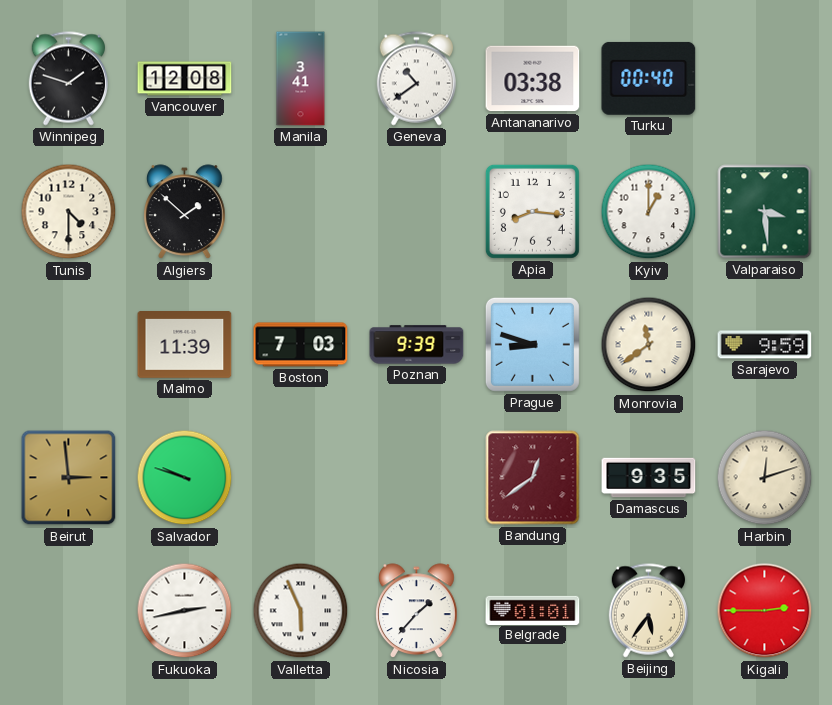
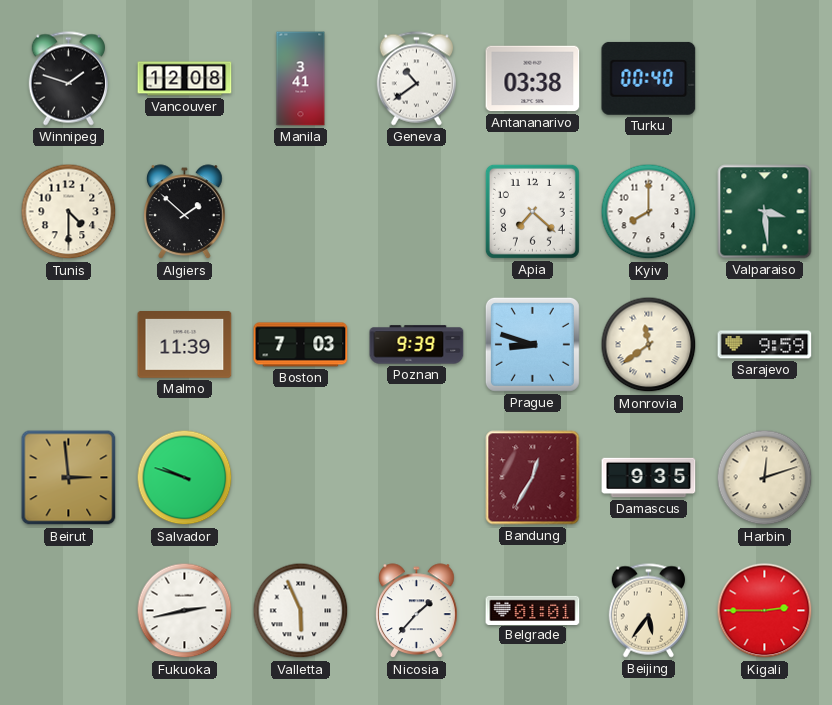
Apia: 8:16 -> 7:22
Kyiv: 1:00 -> 8:00
Bandung: 12:39 -> 12:35
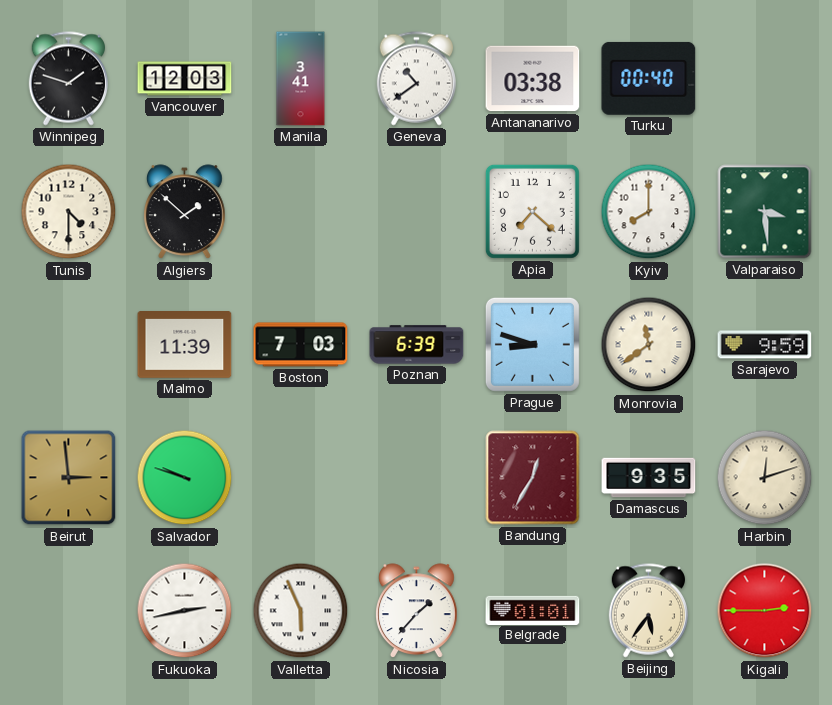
Vancouver: 12:08 -> 12:03
Poznan: 9:39 -> 6:39
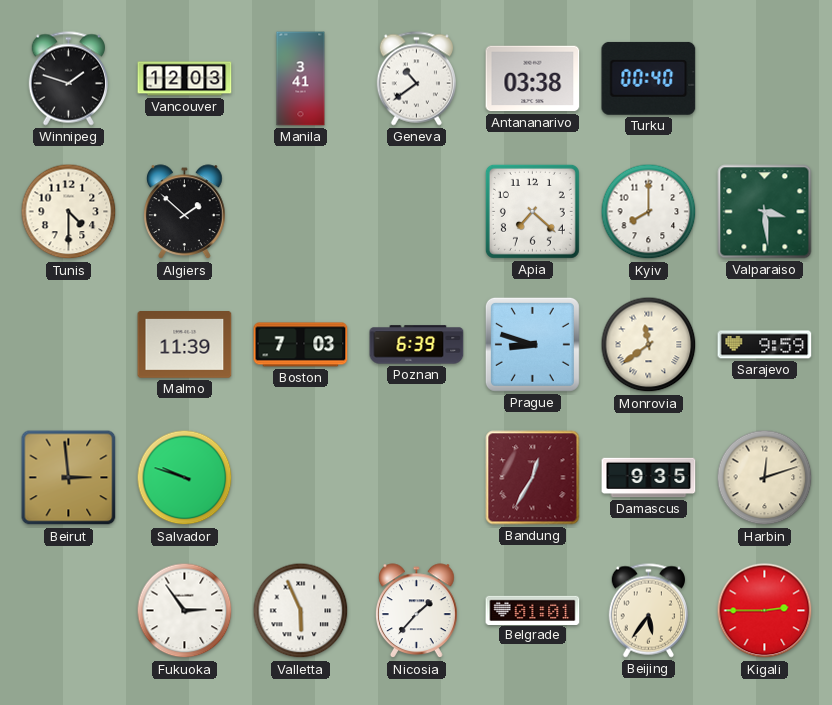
Fukuoka: 2:43 -> 2:54
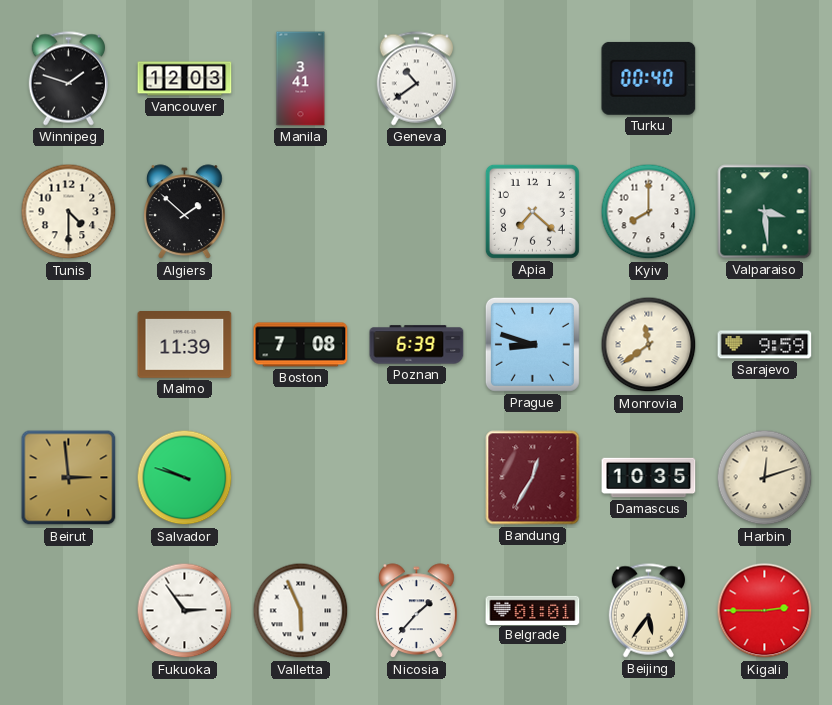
Antananarivo: 03:38 -> none
Boston: 7:03 -> 7:08
Damascus: 9:35 -> 10:35
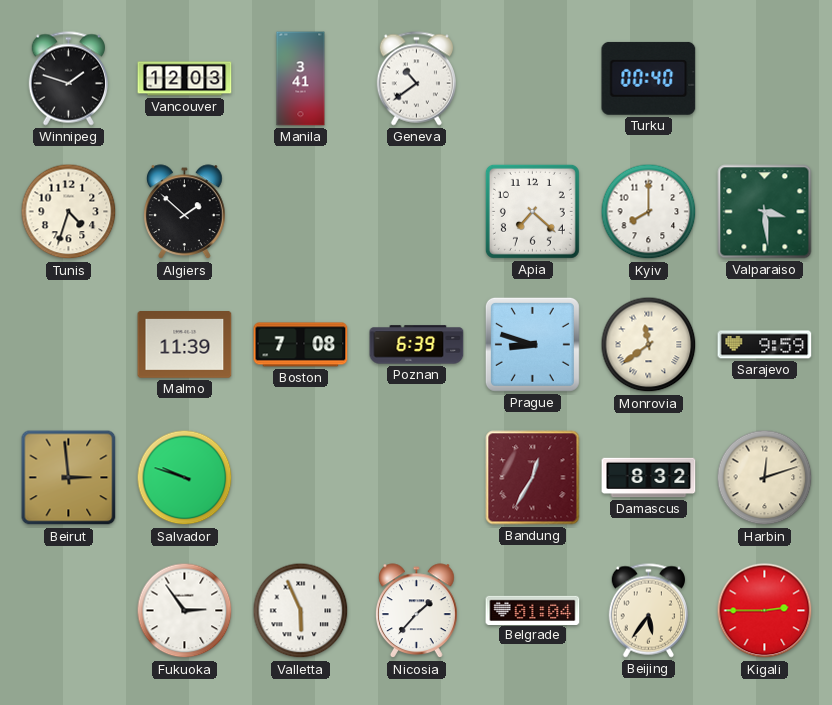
Tunis: 4:30 -> 4:33
Damascus: 10:35 -> 8:32
Belgrade: 01:01 -> 01:04
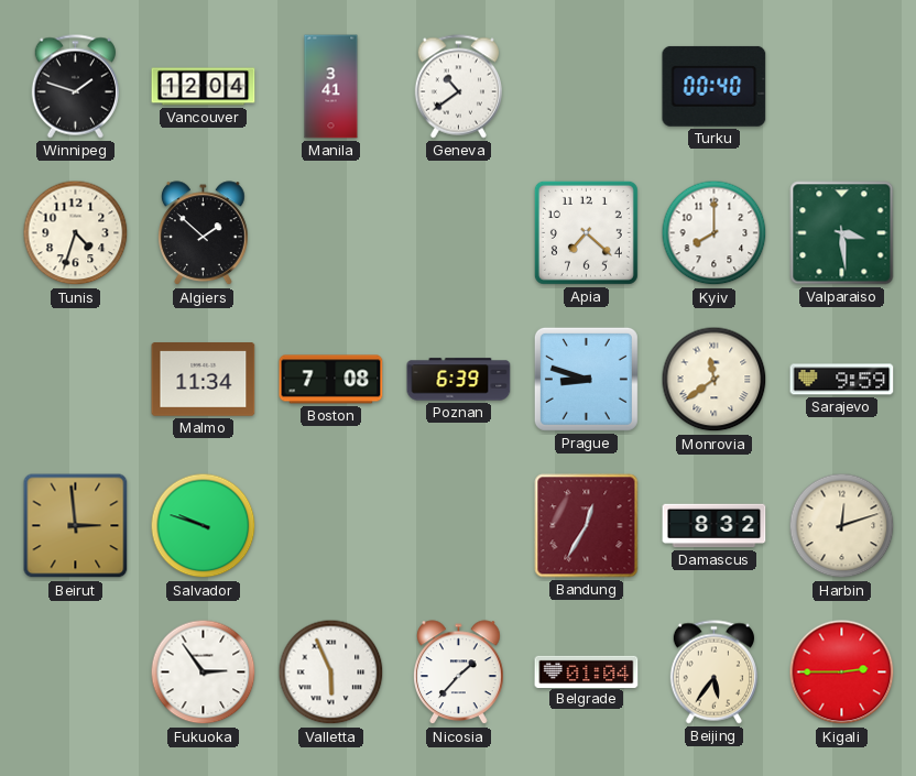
Vancouver: 12:03 -> 12:04
Malmo: 11:39 -> 11:34
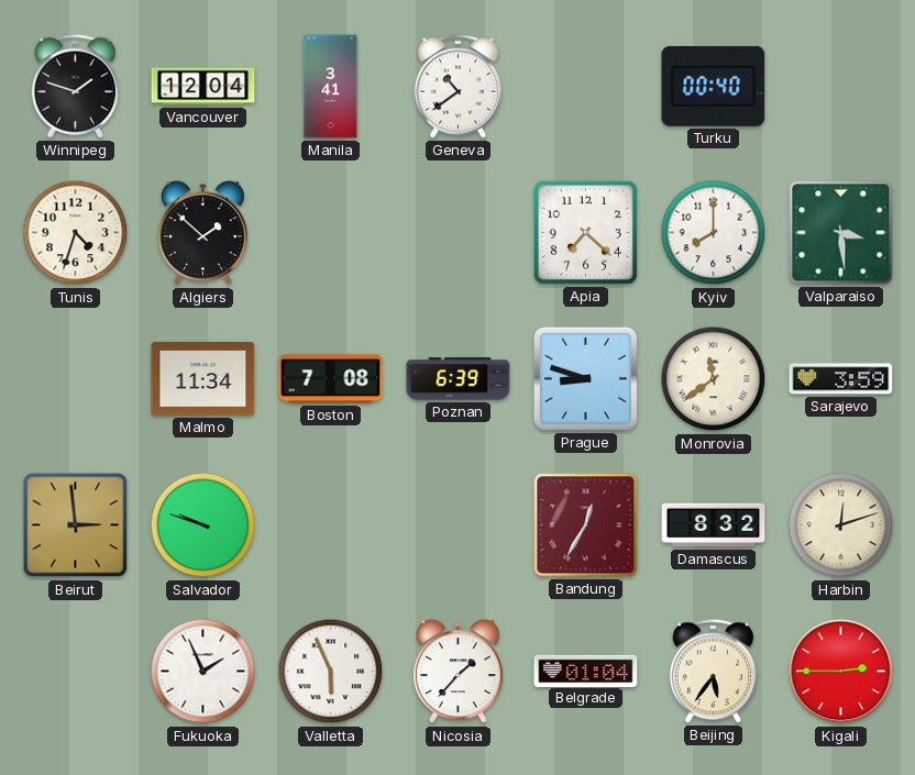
Sarajevo: 9:59 -> 3:59
Fukuoka: 2:54 -> 1:56
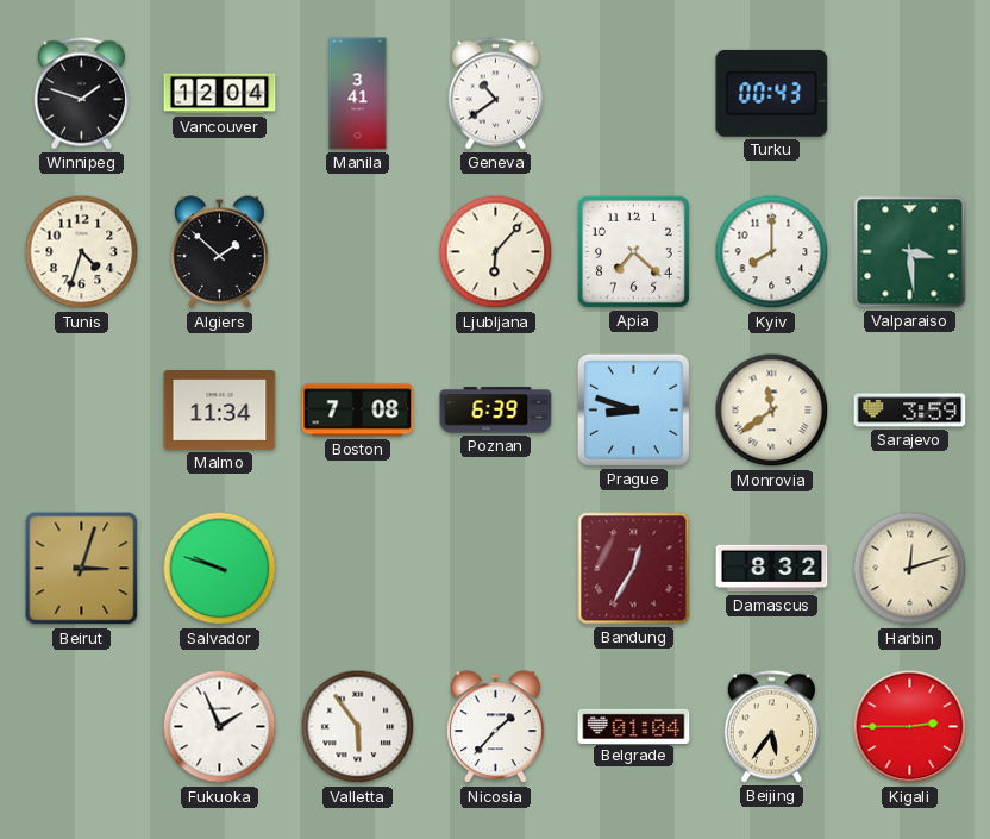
Turku: 00:40 -> 00:43
Ljubljana: none -> 6:07
Beirut: 2:59 -> 3:03
Valletta: 5:56 -> 5:54
